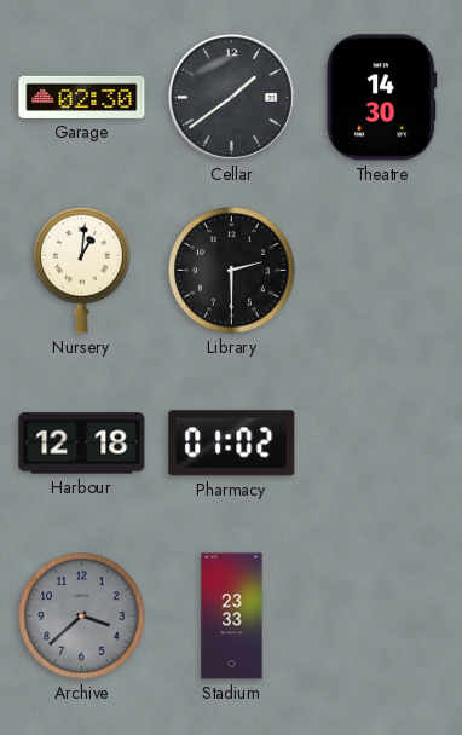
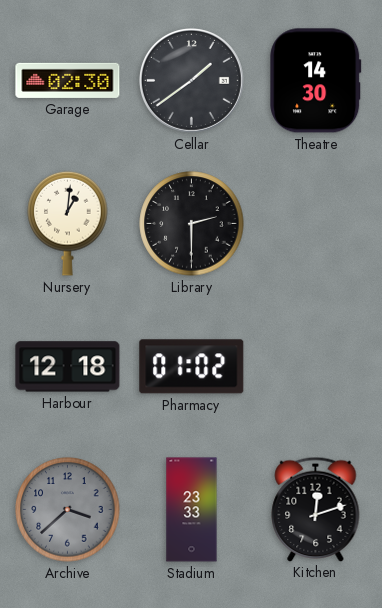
Kitchen: none -> 12:12
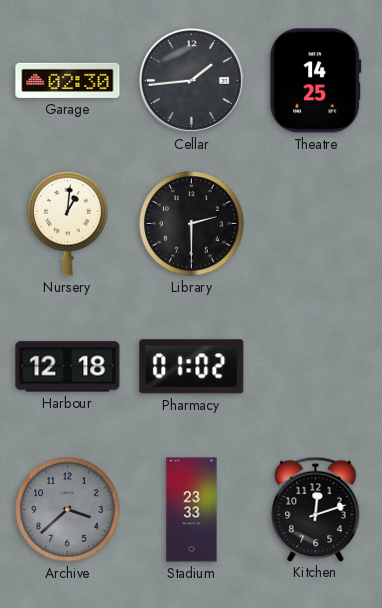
Cellar: 1:39 -> 1:44
Theatre: 14:30 -> 14:25
